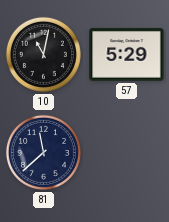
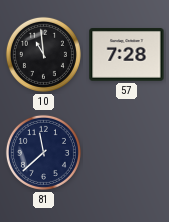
10: 11:02 -> 10:59
57: 5:29 -> 7:28
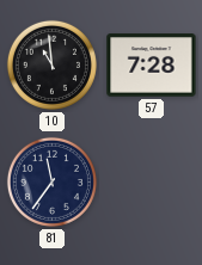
81: 11:38 -> 11:36
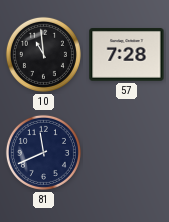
81: 11:36 -> 11:41
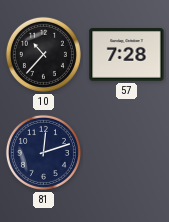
10: 10:59 -> 10:37
81: 11:41 -> 12:12
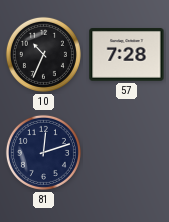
10: 10:37 -> 10:34
